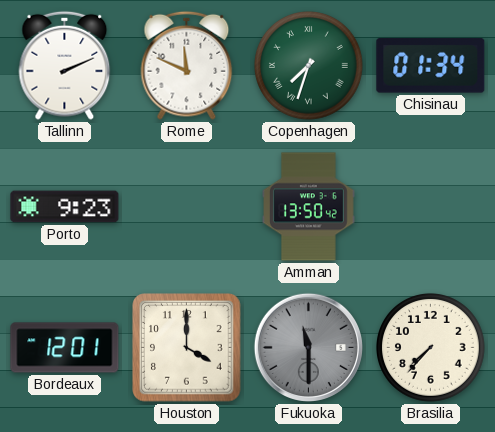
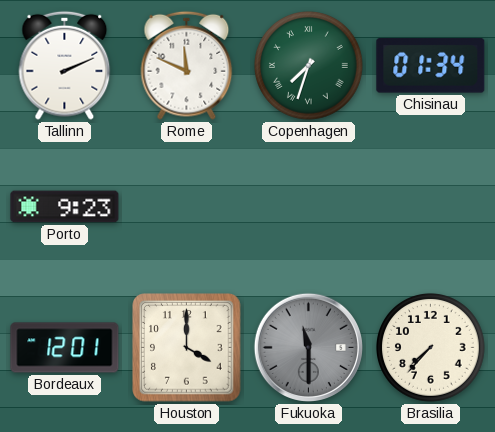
Amman: 13:50 -> none
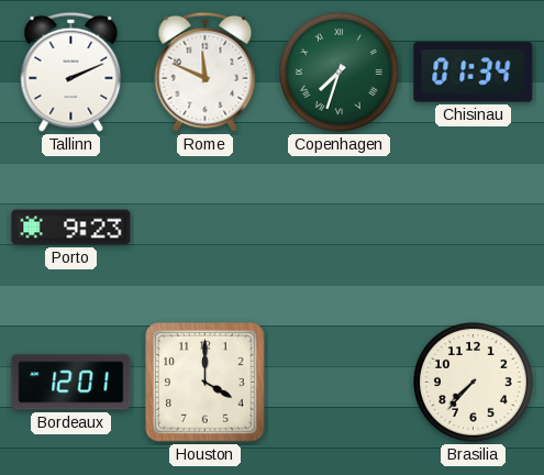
Fukuoka: 11:30 -> none
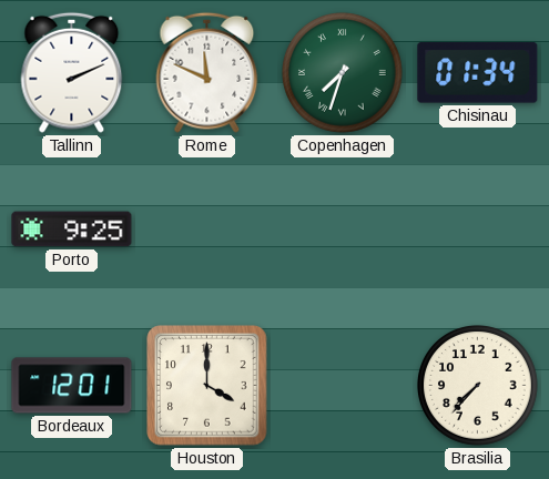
Porto: 9:23 -> 9:25
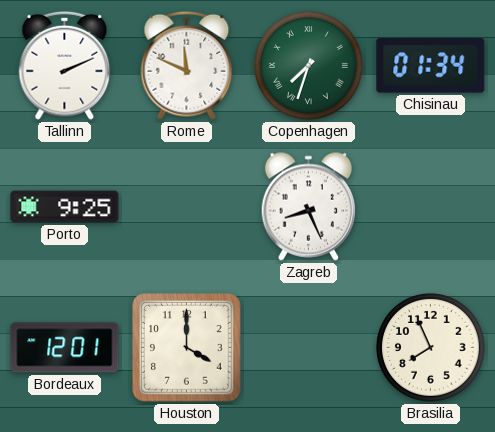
Zagreb: none -> 8:26
Brasilia: 7:37 -> 7:56
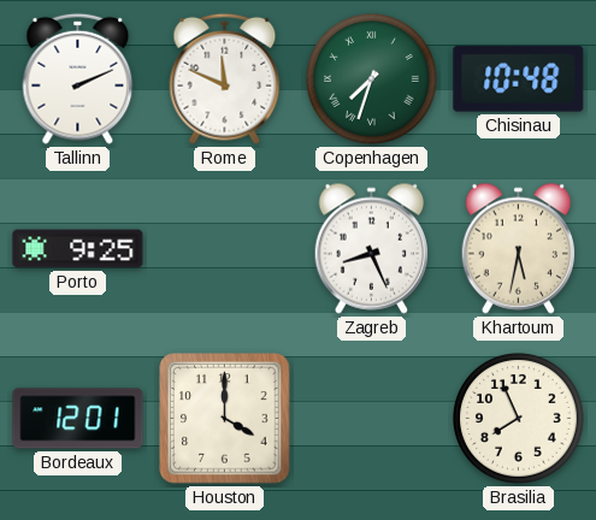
Chisinau: 01:34 -> 10:48
Khartoum: none -> 5:32
